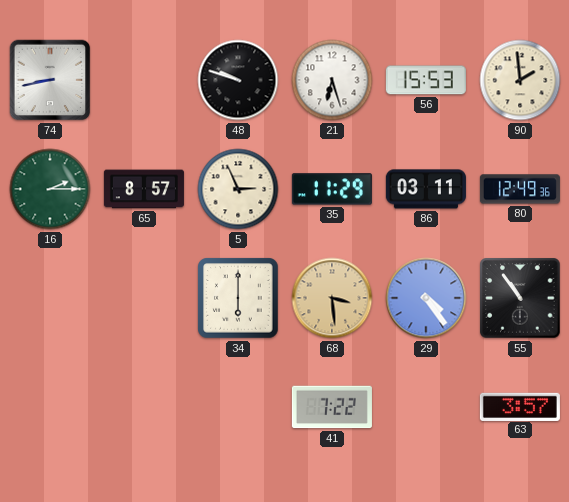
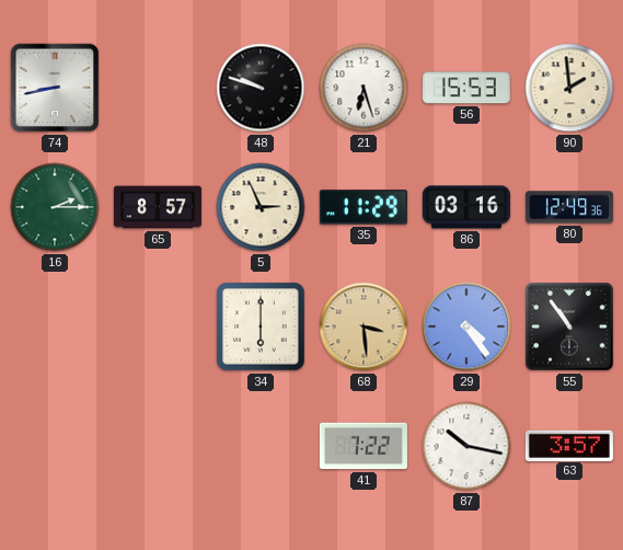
86: 03:11 -> 03:16
87: none -> 10:17
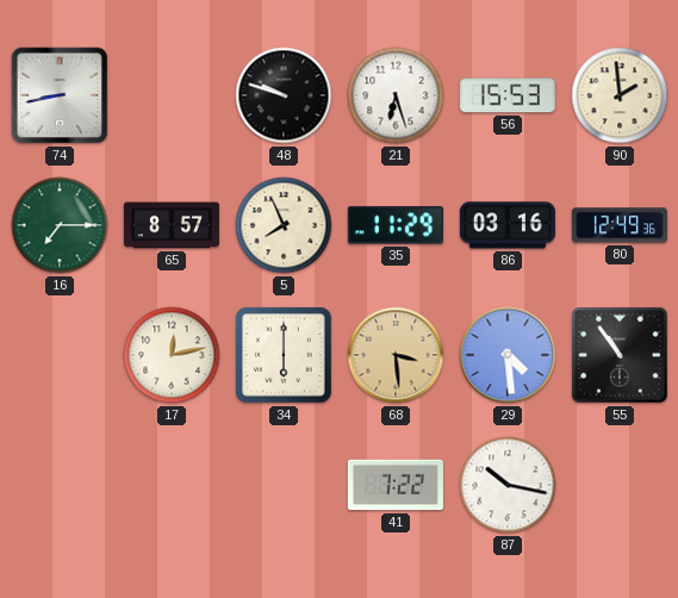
16: 2:15 -> 7:15
5: 2:56 -> 7:56
17: none -> 12:13
29: 4:24 -> 4:29
63: 3:57 -> none
